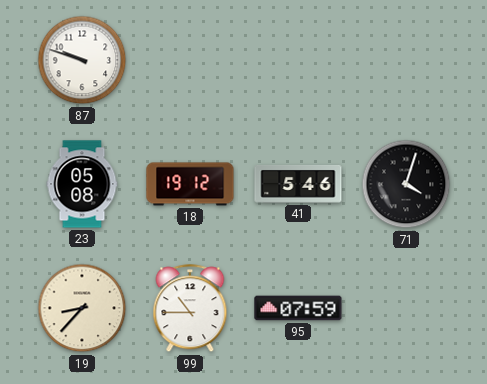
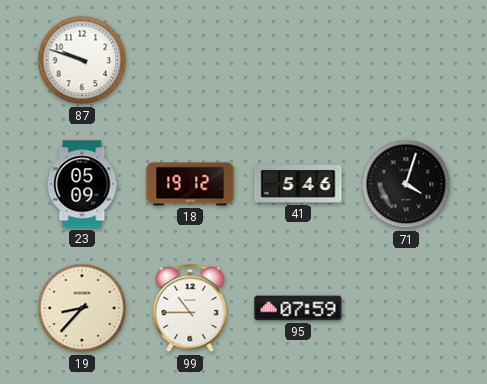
23: 05:08 -> 05:09
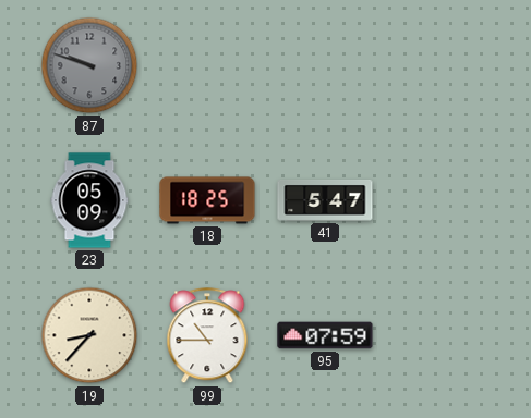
87 dial: white -> grey
18: 19:12 -> 18:25
41: 5:46 -> 5:47
71: 4:03 -> none
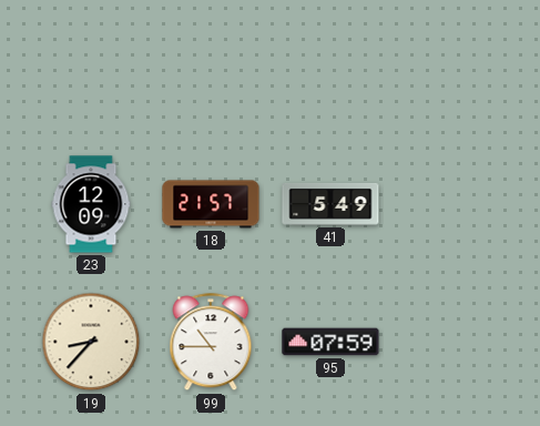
87: 9:48 -> none
23: 05:09 -> 12:09
18: 18:25 -> 21:57
41: 5:47 -> 5:49
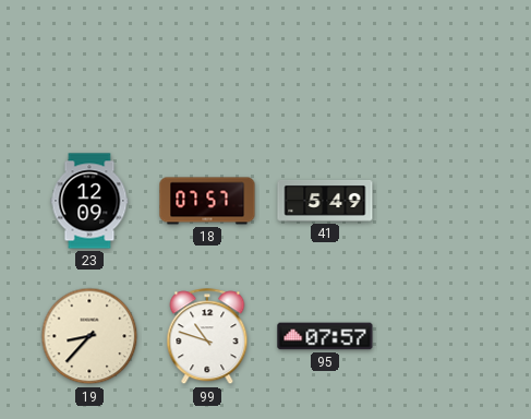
18: 21:57 -> 07:57
99: 10:45 -> 10:48
95: 07:59 -> 07:57
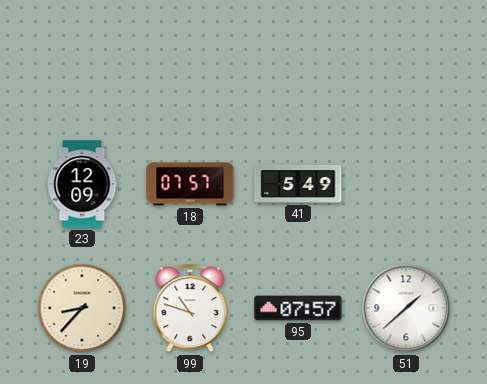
51: none -> 1:38
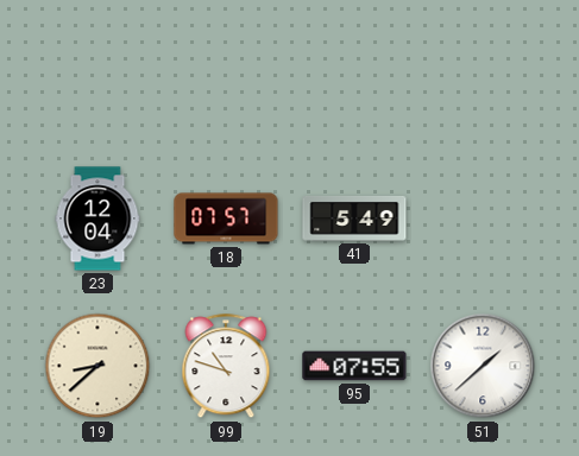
23: 12:09 -> 12:04
19: 8:37 -> 8:38
95: 07:57 -> 07:55
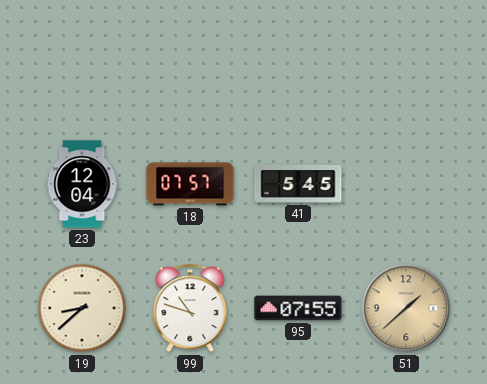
41: 5:49 -> 5:45
51 dial: white -> champagne
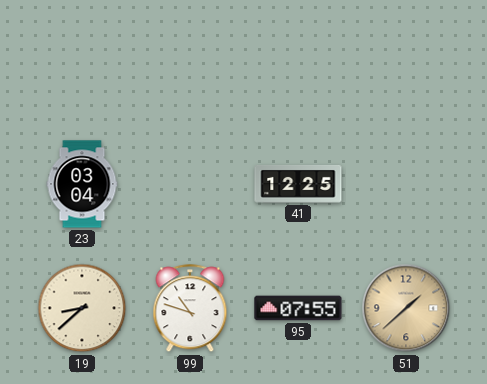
23: 12:04 -> 03:04
18: 07:57 -> none
41: 5:45 -> 12:25
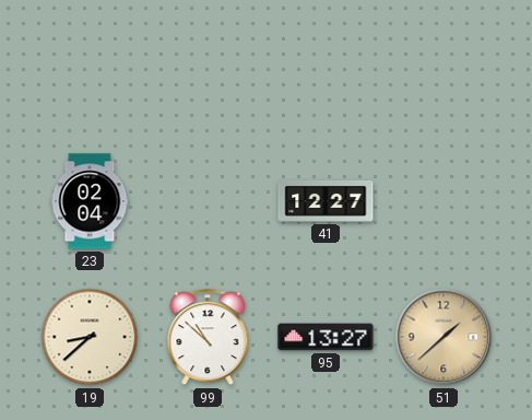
23: 03:04 -> 02:04
41: 12:25 -> 12:27
99: 10:48 -> 10:52
95: 07:55 -> 13:27
